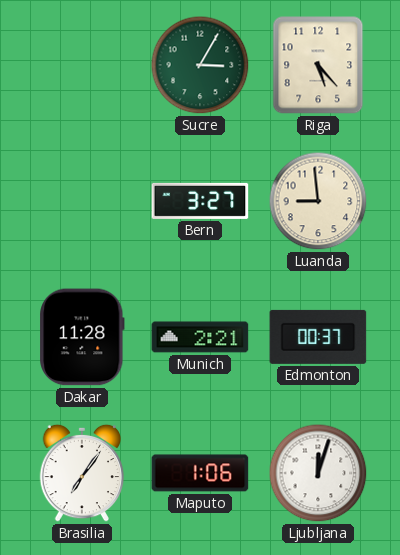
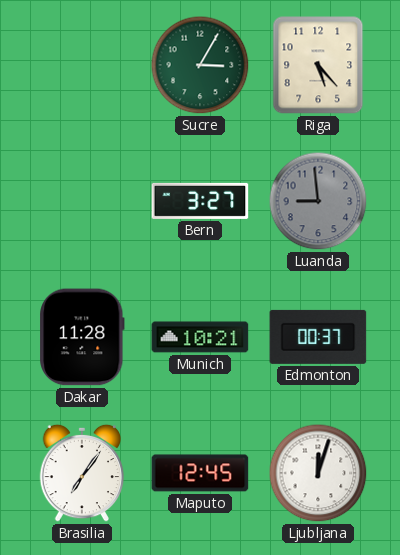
Luanda dial: cream -> grey
Munich: 2:21 -> 10:21
Maputo: 1:06 -> 12:45
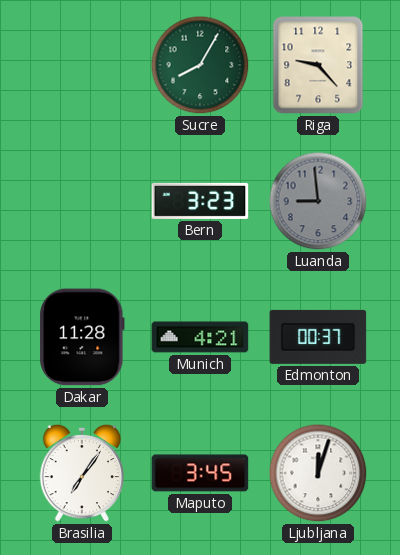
Sucre: 3:05 -> 8:05
Riga: 5:23 -> 9:23
Bern: 3:27 -> 3:23
Munich: 10:21 -> 4:21
Maputo: 12:45 -> 3:45
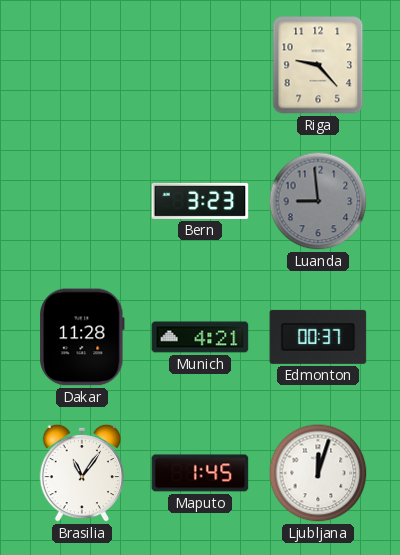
Sucre: 8:05 -> none
Brasilia: 7:06 -> 11:06
Maputo: 3:45 -> 1:45
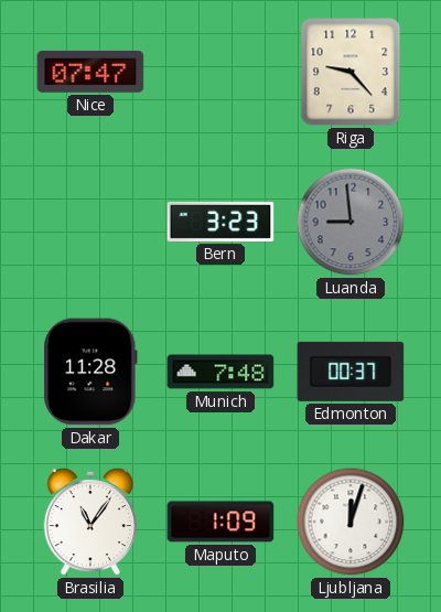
Nice: none -> 07:47
Munich: 4:21 -> 7:48
Maputo: 1:45 -> 1:09
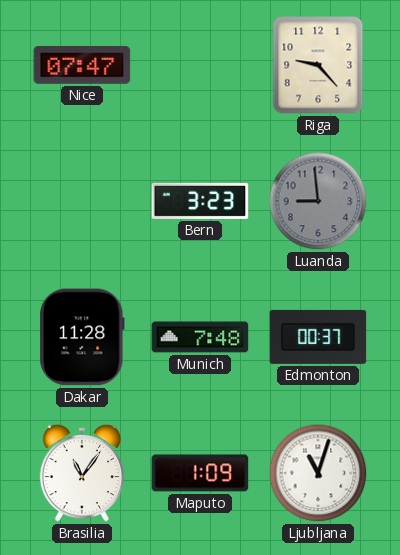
Ljubljana: 12:03 -> 11:03
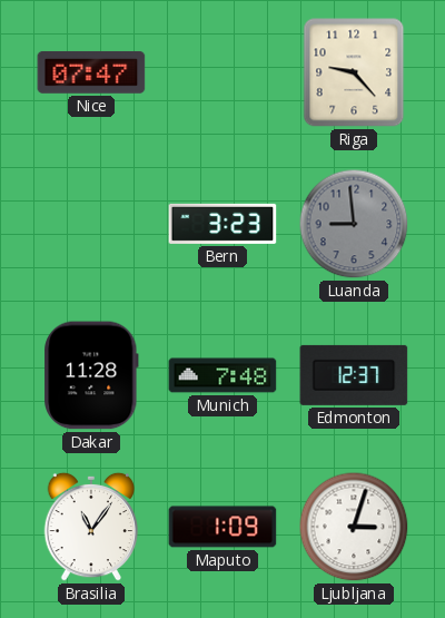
Edmonton: 00:37 -> 12:37
Ljubljana: 11:03 -> 3:03
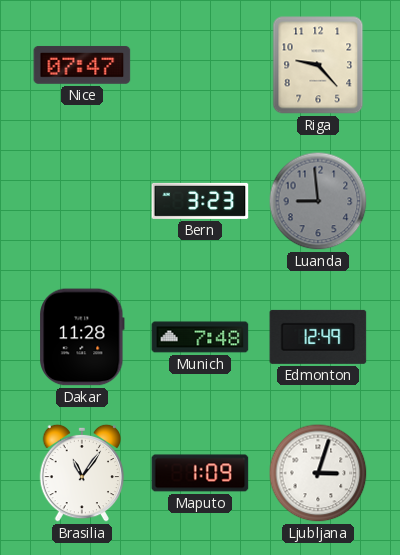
Edmonton: 12:37 -> 12:49
